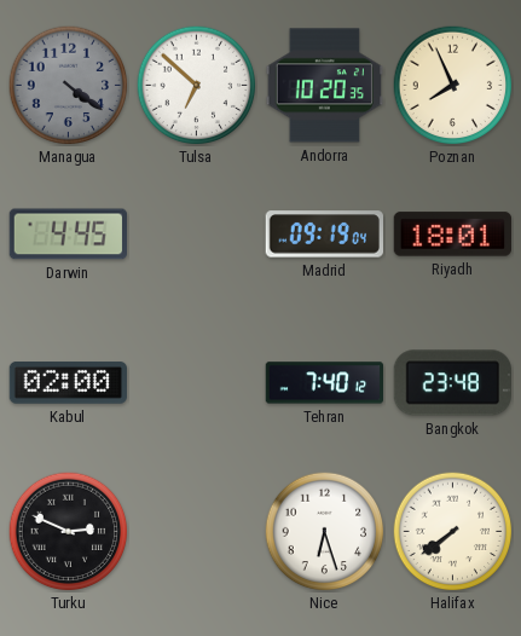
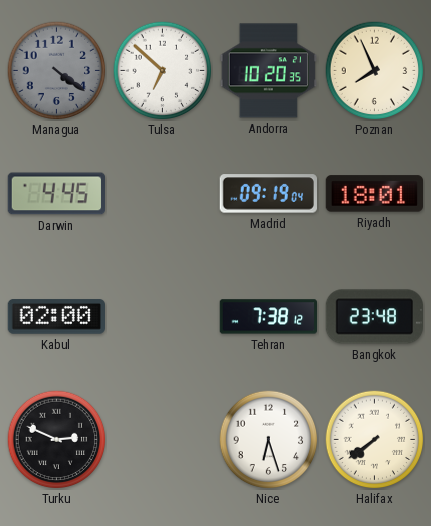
Tehran: 7:40 -> 7:38
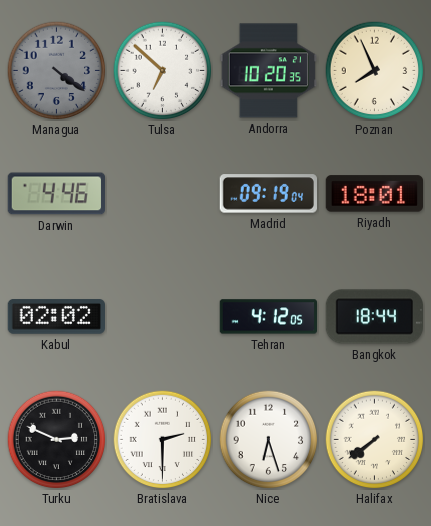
Darwin: 4:45 -> 4:46
Kabul: 02:00 -> 02:02
Tehran: 7:38 -> 4:12
Bangkok: 23:48 -> 18:44
Bratislava: none -> 2:30
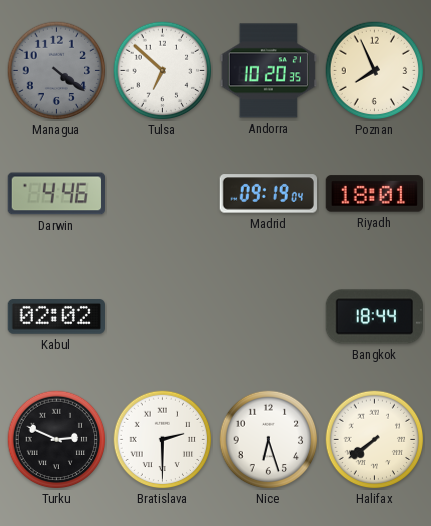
Tehran: 4:12 -> none
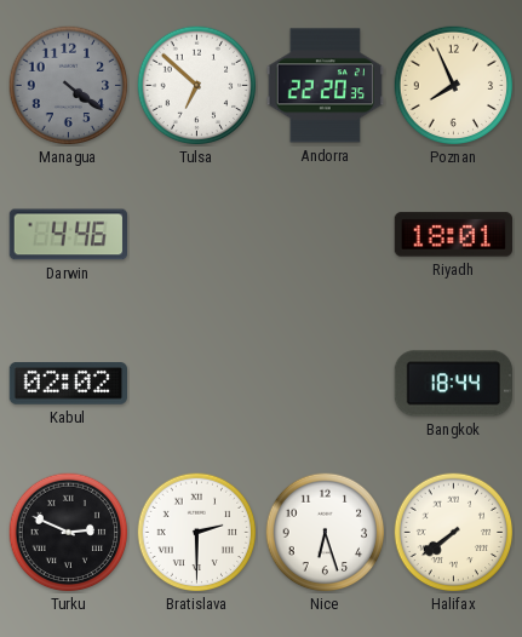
Andorra: 10:20 -> 22:20
Madrid: 09:19 -> none
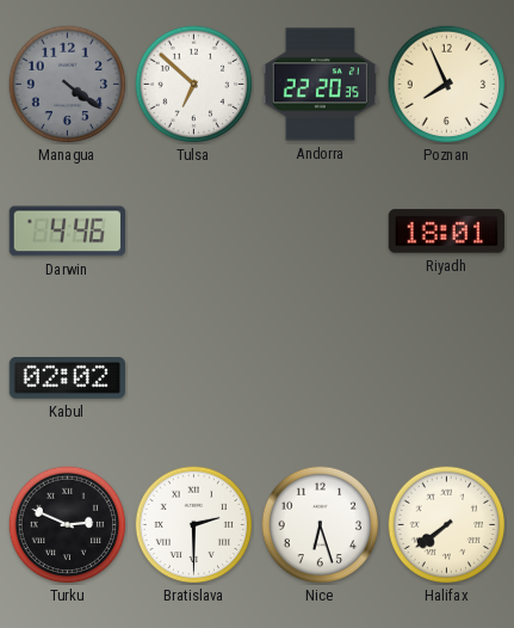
Bangkok: 18:44 -> none
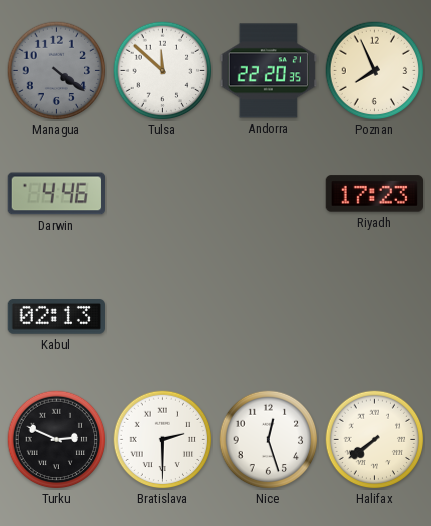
Tulsa: 6:52 -> 11:52
Riyadh: 18:01 -> 17:23
Kabul: 02:02 -> 02:13
Nice: 6:27 -> 12:27
